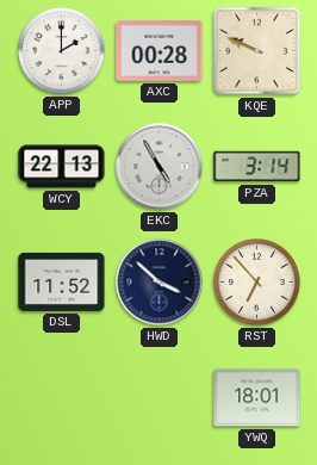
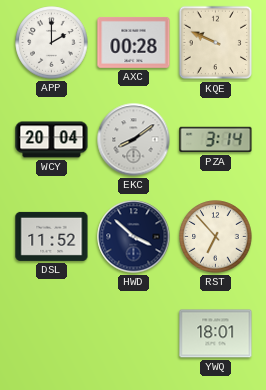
WCY: 22:13 -> 20:04
EKC: 4:55 -> 8:09
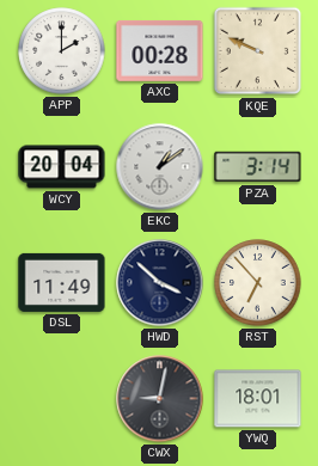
EKC: 8:09 -> 1:09
DSL: 11:52 -> 11:49
CWX: none -> 9:02
